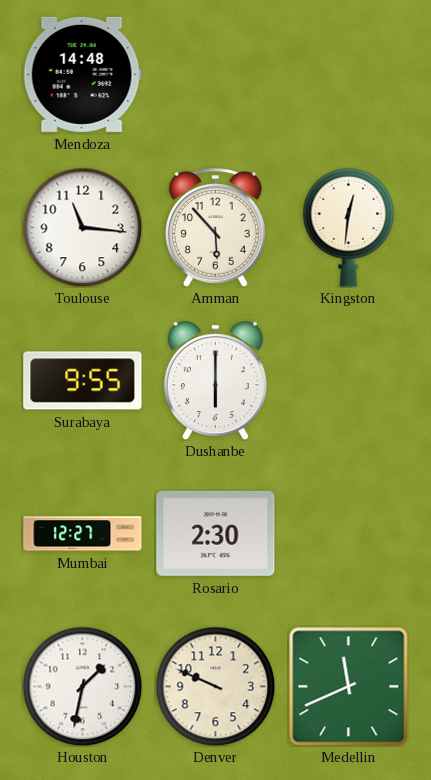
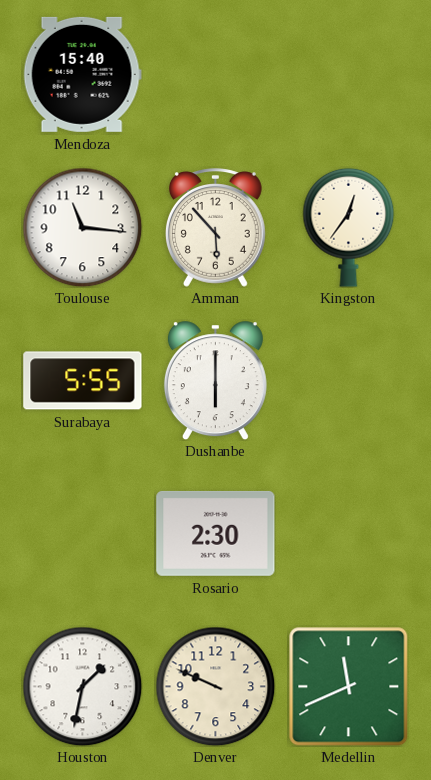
Mendoza: 14:48 -> 15:40
Kingston: 12:31 -> 12:36
Surabaya: 9:55 -> 5:55
Mumbai: 12:27 -> none
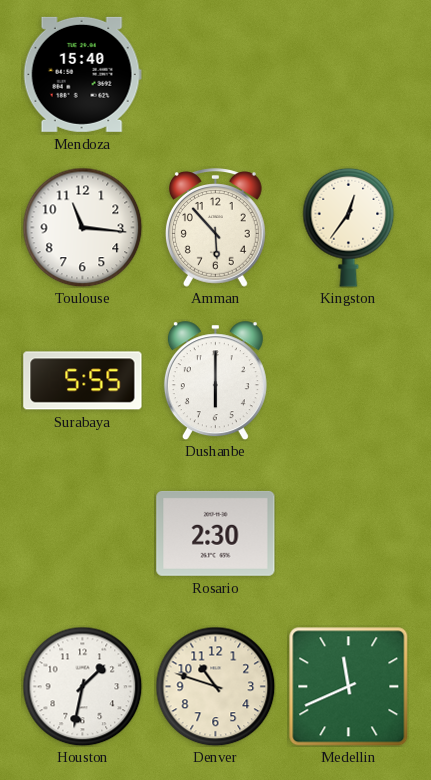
Denver: 9:49 -> 10:48
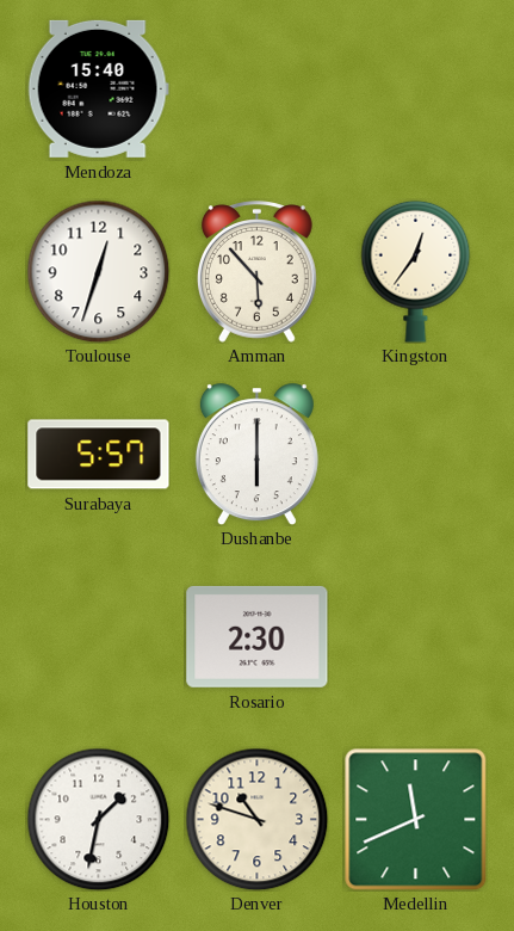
Toulouse: 11:16 -> 12:33
Surabaya: 5:55 -> 5:57
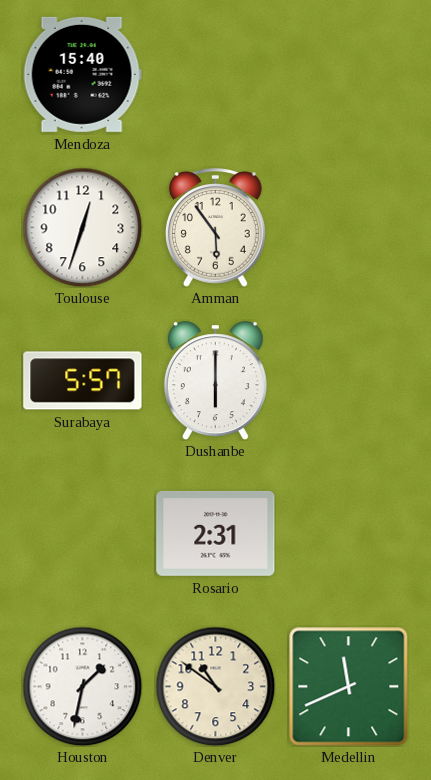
Amman: 5:53 -> 5:54
Kingston: 12:36 -> none
Rosario: 2:30 -> 2:31
Denver: 10:48 -> 10:51
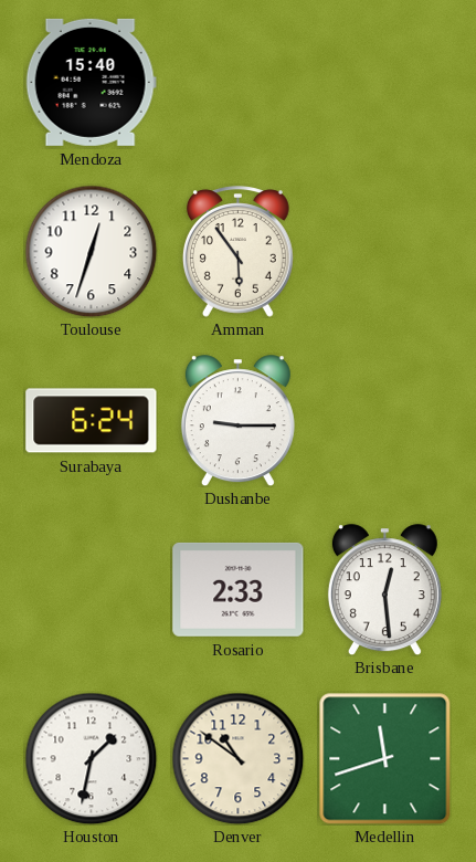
Surabaya: 5:57 -> 6:24
Dushanbe: 6:00 -> 9:15
Rosario: 2:31 -> 2:33
Brisbane: none -> 12:29
Medellin: 11:41 -> 11:42
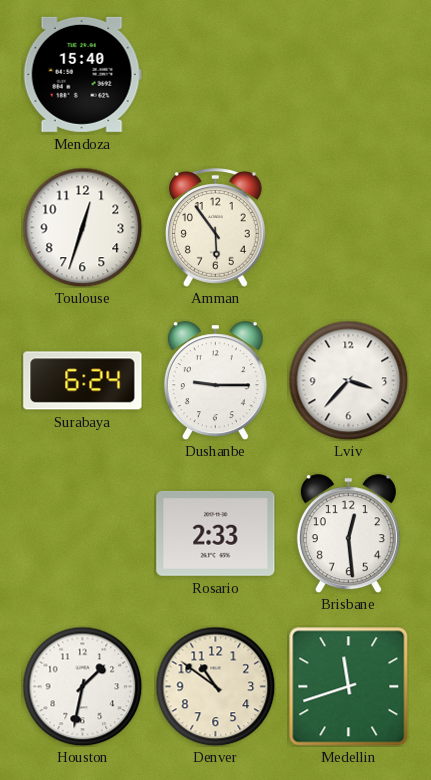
Lviv: none -> 3:37
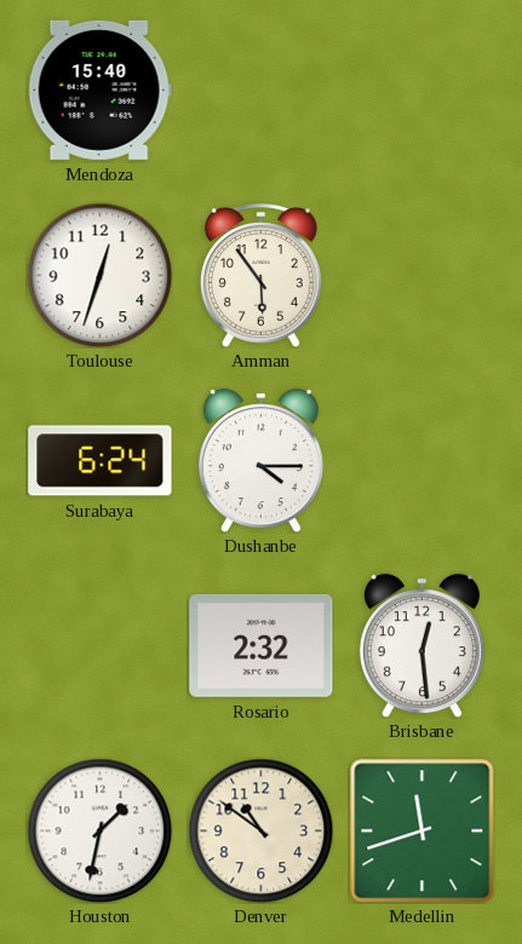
Dushanbe: 9:15 -> 4:15
Lviv: 3:37 -> none
Rosario: 2:33 -> 2:32
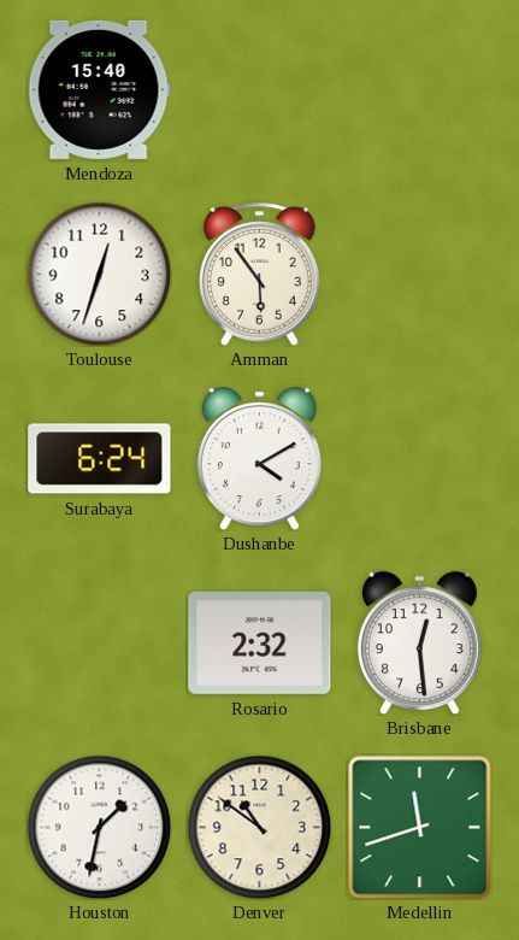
Dushanbe: 4:15 -> 4:10
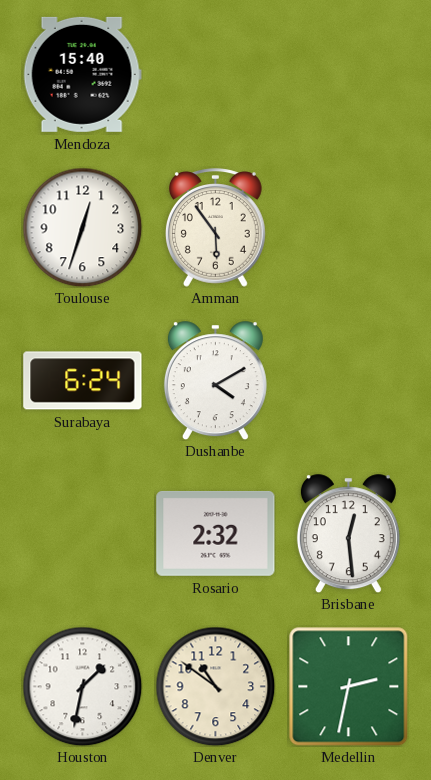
Medellin: 11:42 -> 2:32
